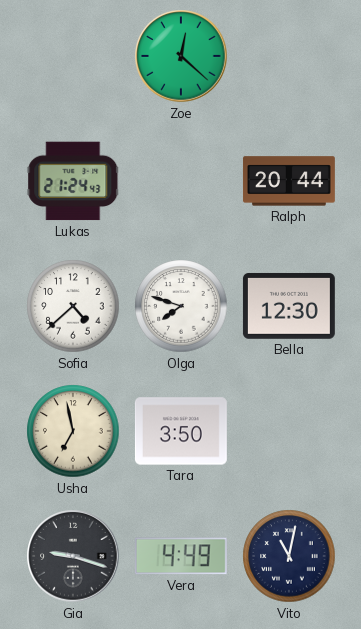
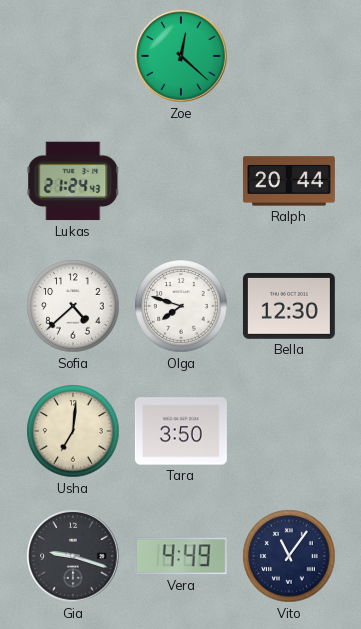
Usha: 6:58 -> 7:01
Vito: 11:02 -> 11:06
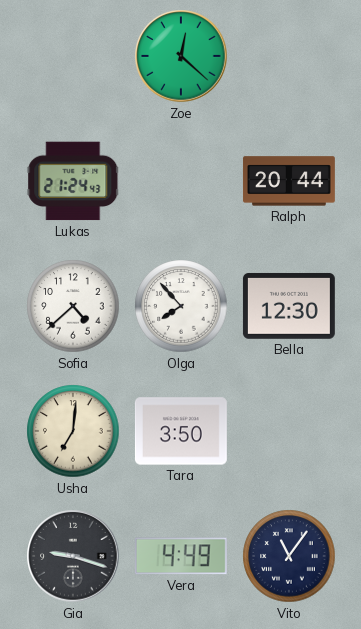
Olga: 7:48 -> 7:53
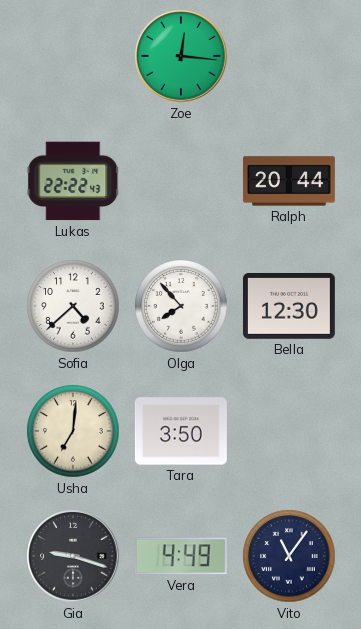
Zoe: 12:22 -> 12:16
Lukas: 21:24 -> 22:22
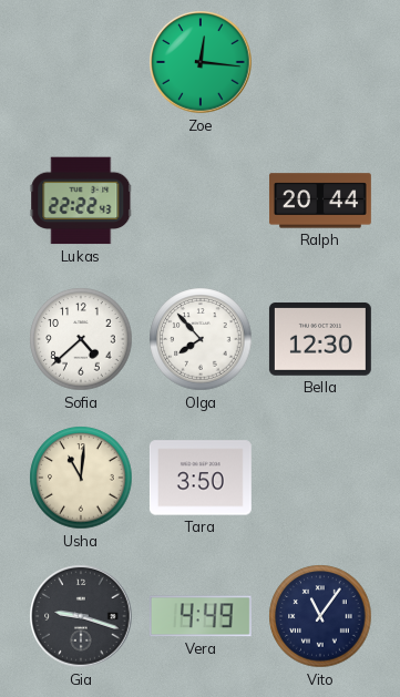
Usha: 7:01 -> 11:01
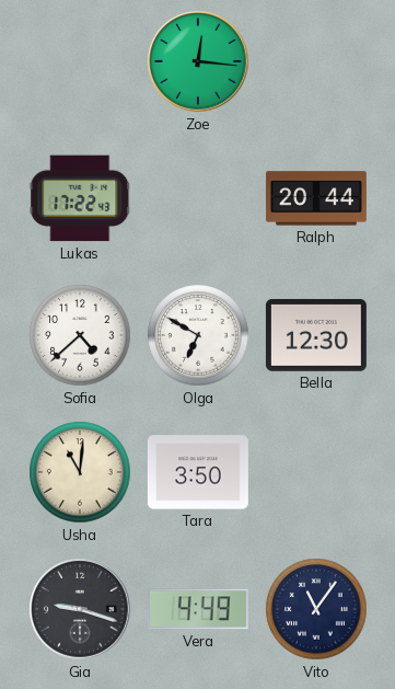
Lukas: 22:22 -> 17:22
Olga: 7:53 -> 6:50
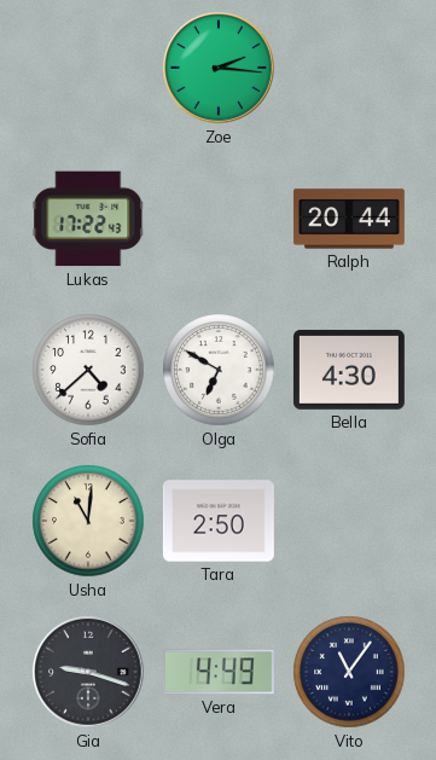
Zoe: 12:16 -> 2:16
Bella: 12:30 -> 4:30
Tara: 3:50 -> 2:50
